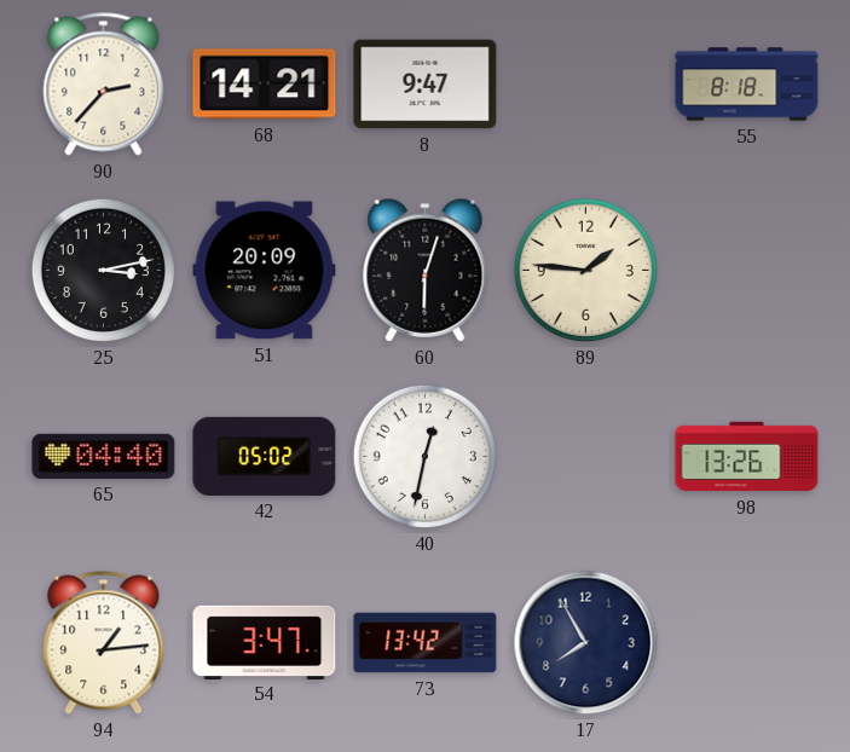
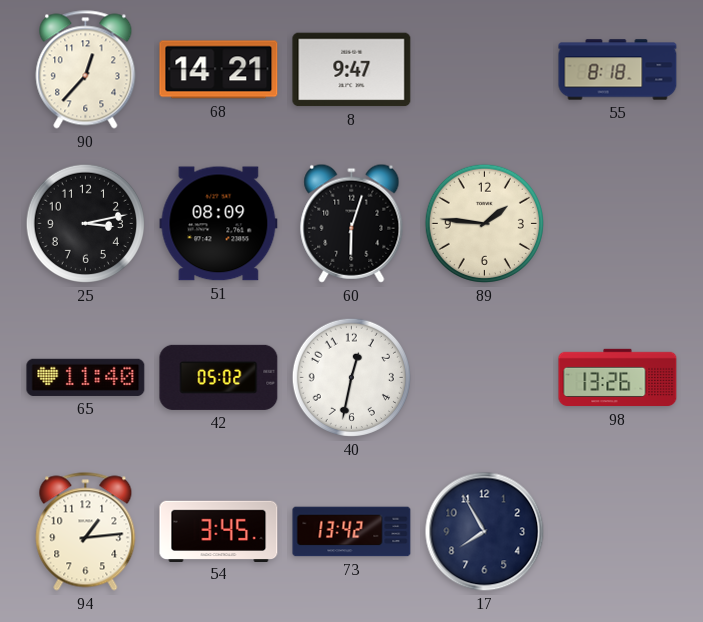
90: 2:37 -> 12:37
51: 20:09 -> 08:09
65: 04:40 -> 11:40
54: 3:47 -> 3:45
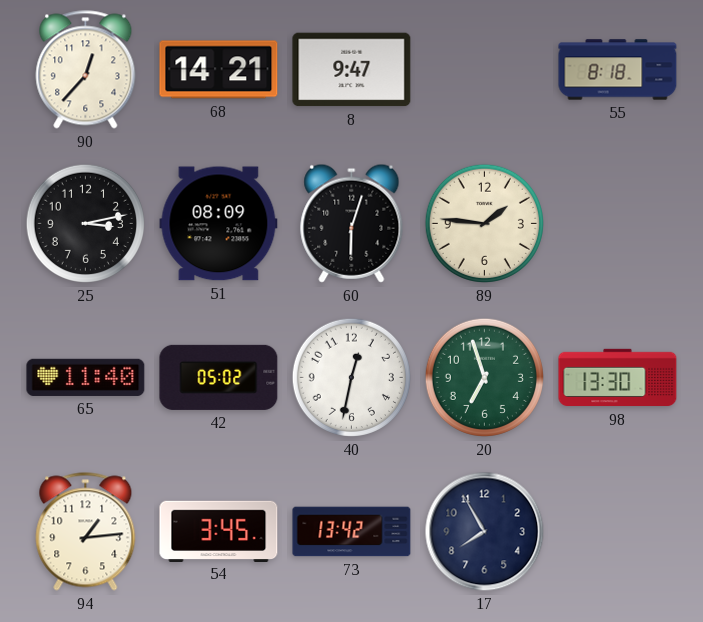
20: none -> 6:57
98: 13:26 -> 13:30
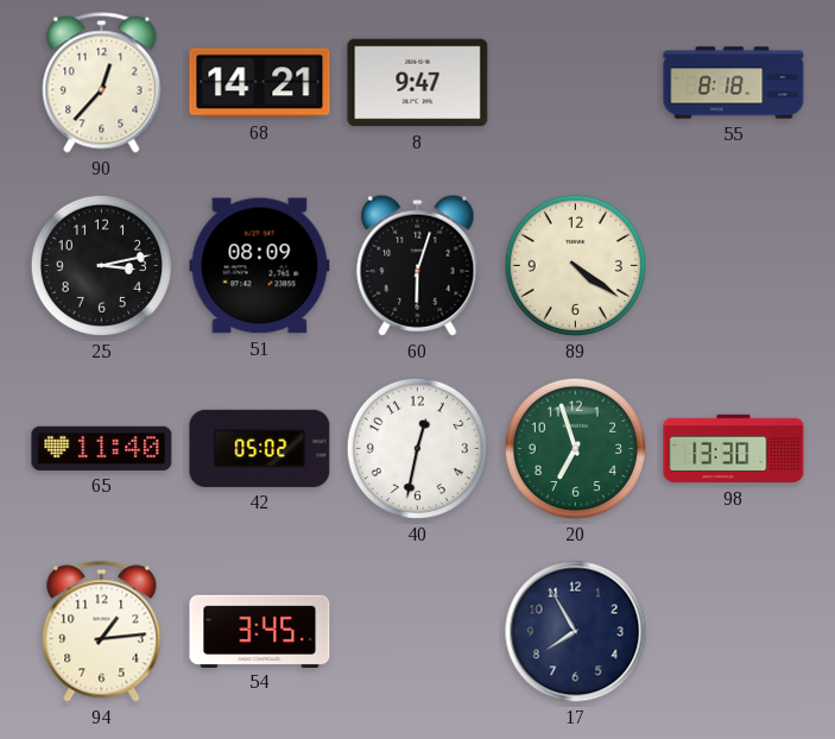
89: 1:46 -> 4:21
73: 13:42 -> none
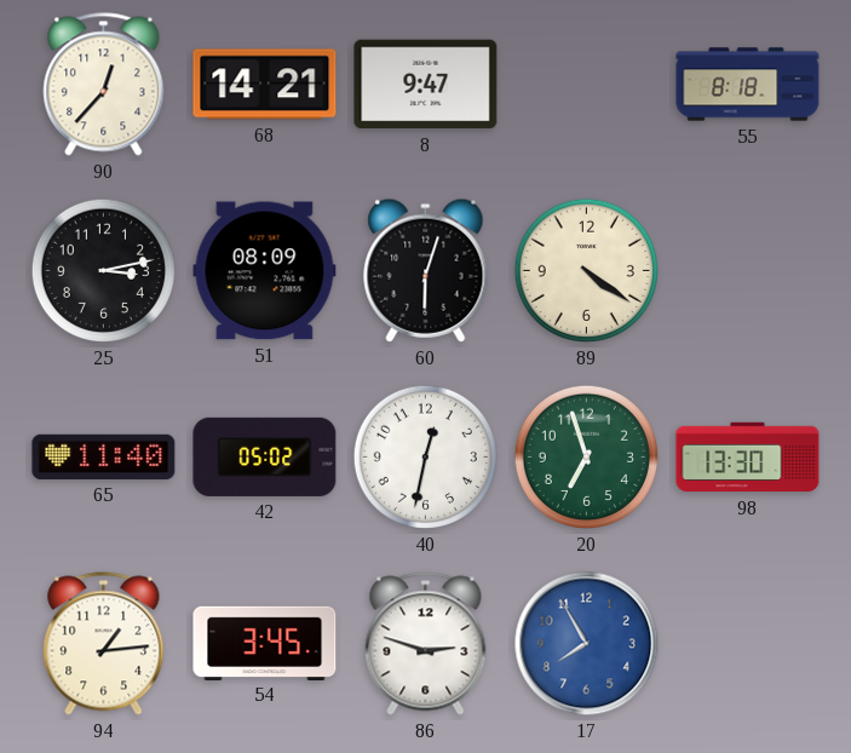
86: none -> 2:48
17 dial: navy -> blue
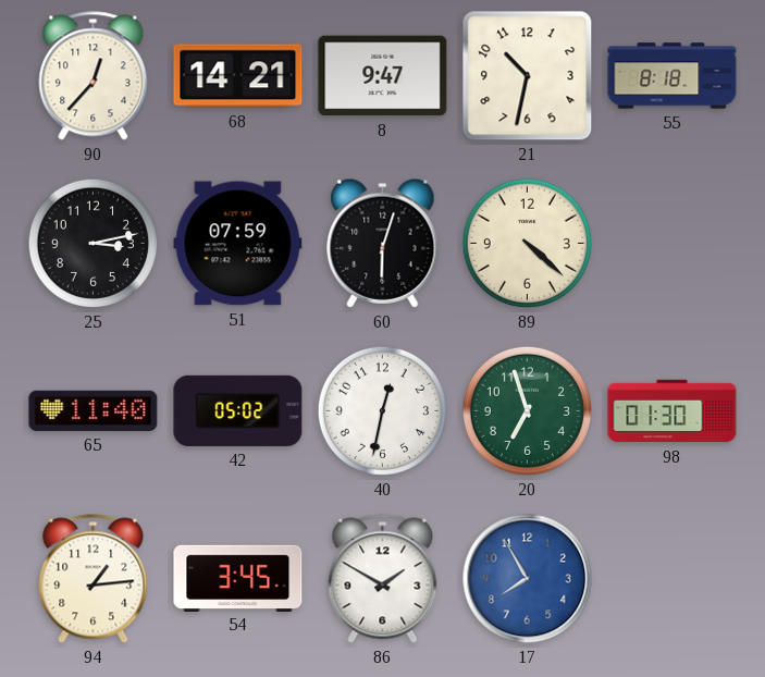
21: none -> 10:32
51: 08:09 -> 07:59
89: 4:21 -> 4:22
98: 13:30 -> 01:30
86: 2:48 -> 1:50
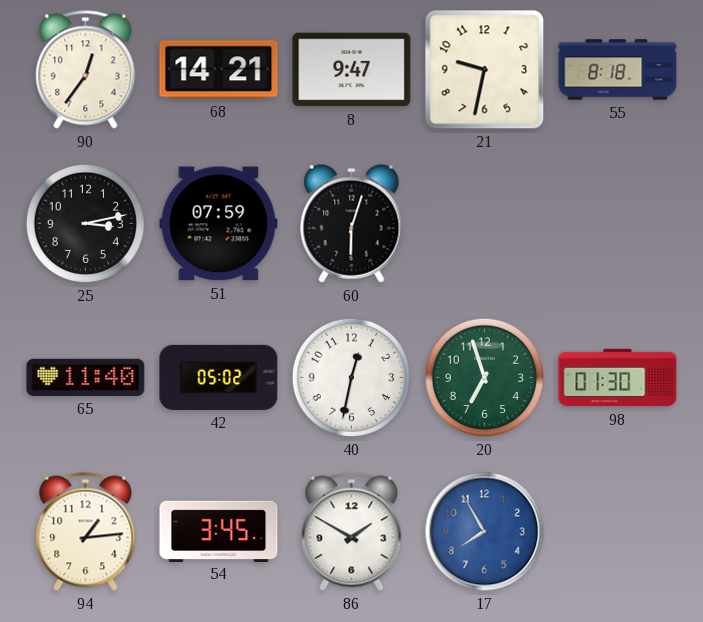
90: 12:37 -> 12:36
21: 10:32 -> 9:32
89: 4:22 -> none
